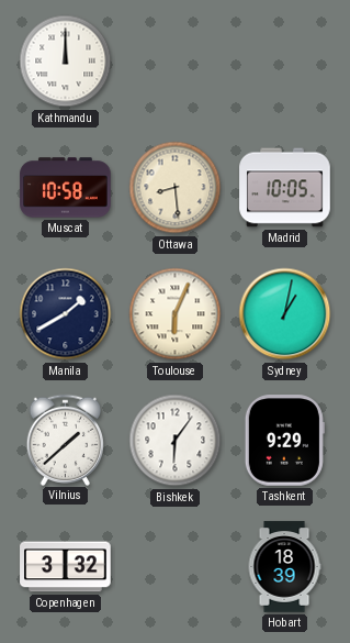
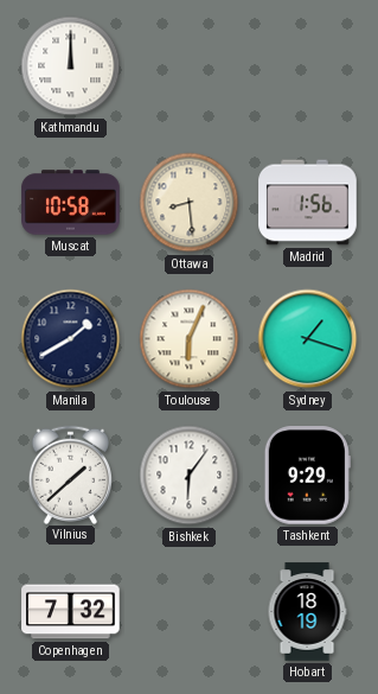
Madrid: 10:05 -> 1:56
Sydney: 1:02 -> 1:18
Copenhagen: 3:32 -> 7:32
Hobart: 18:39 -> 18:19
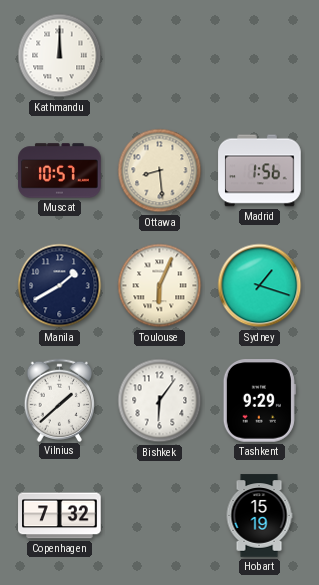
Muscat: 10:58 -> 10:57
Hobart: 18:19 -> 15:19
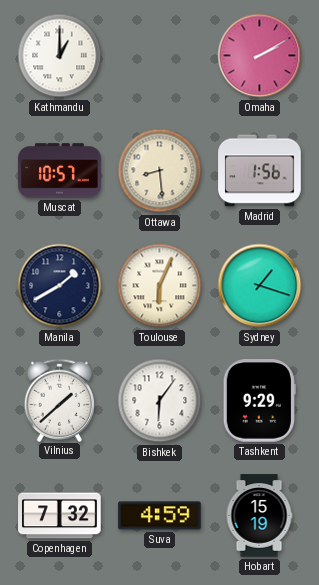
Kathmandu: 12:00 -> 1:00
Omaha: none -> 2:10
Suva: none -> 4:59
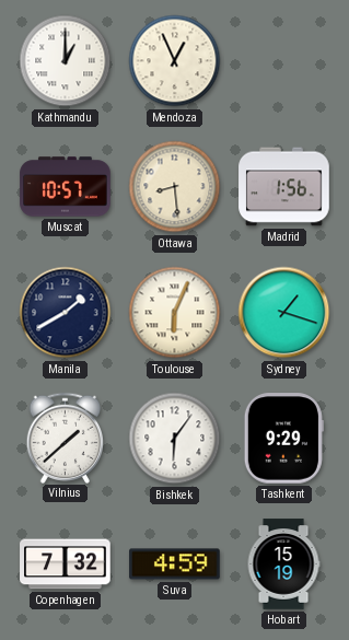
Mendoza: none -> 12:56
Omaha: 2:10 -> none
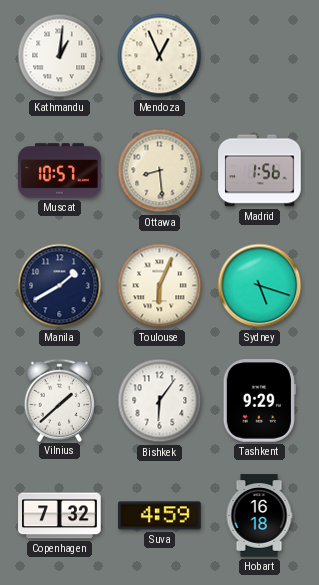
Kathmandu: 1:00 -> 1:01
Sydney: 1:18 -> 5:18
Hobart: 15:19 -> 16:18
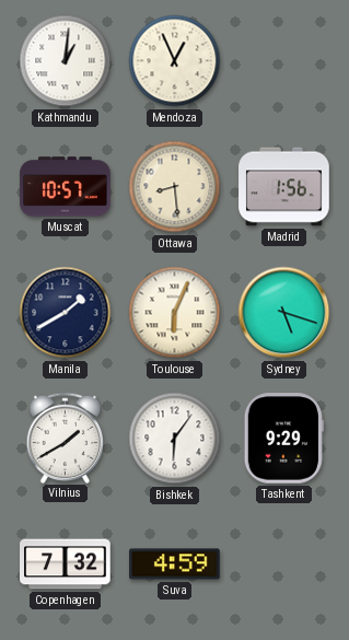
Vilnius: 1:38 -> 1:40
Hobart: 16:18 -> none
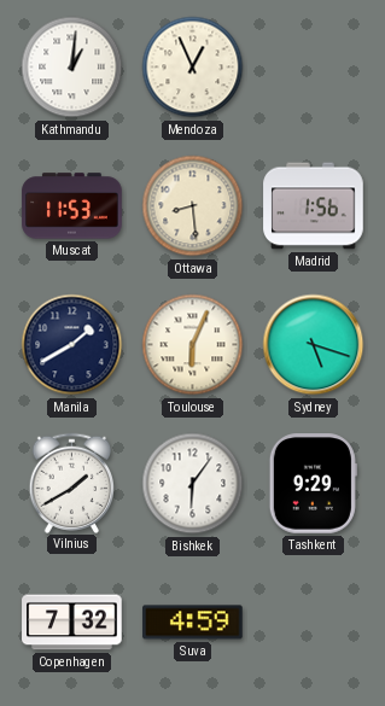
Muscat: 10:57 -> 11:53
